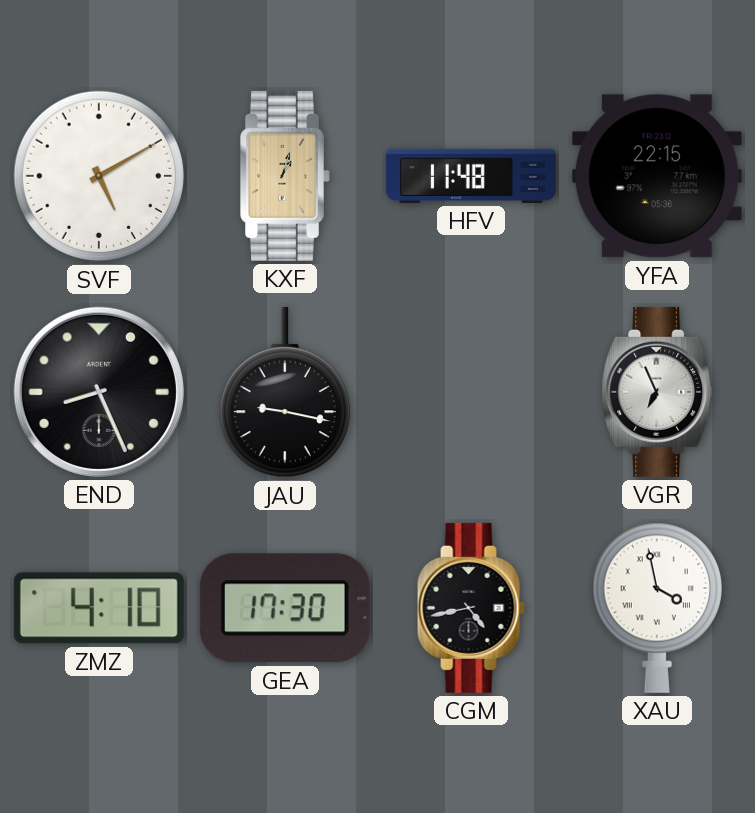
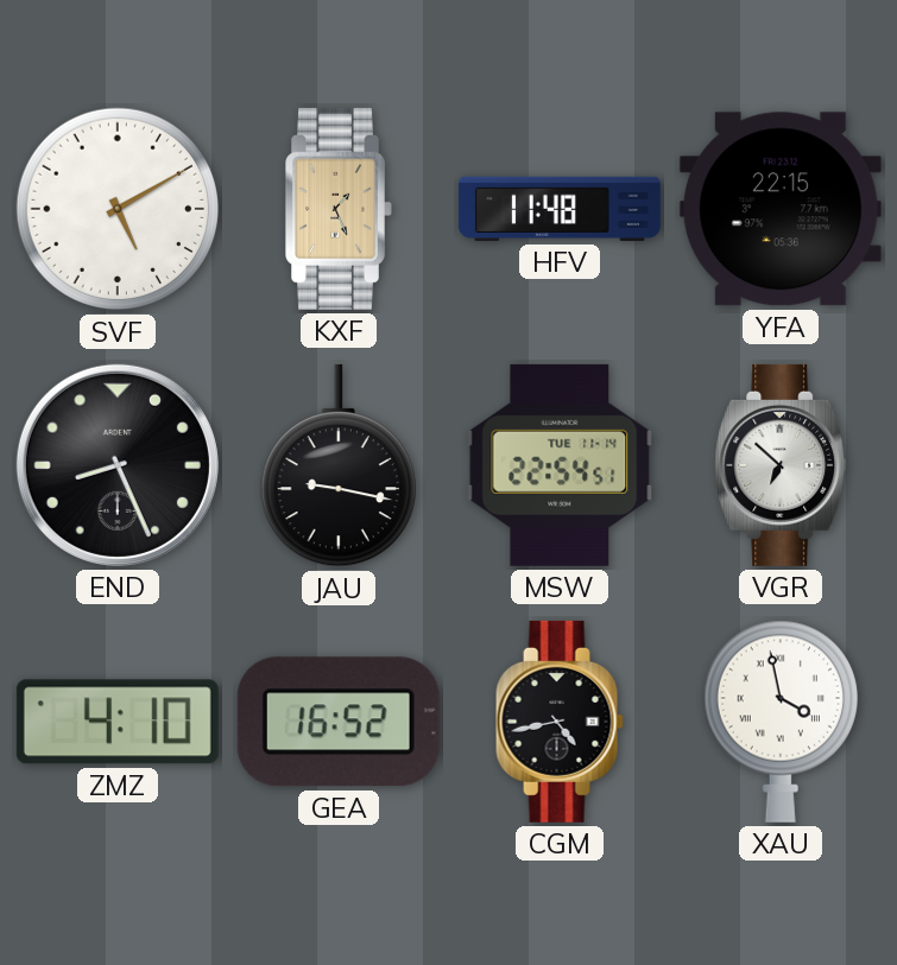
KXF: 1:03 -> 1:26
MSW: none -> 22:54
VGR: 6:56 -> 6:52
GEA: 17:30 -> 16:52
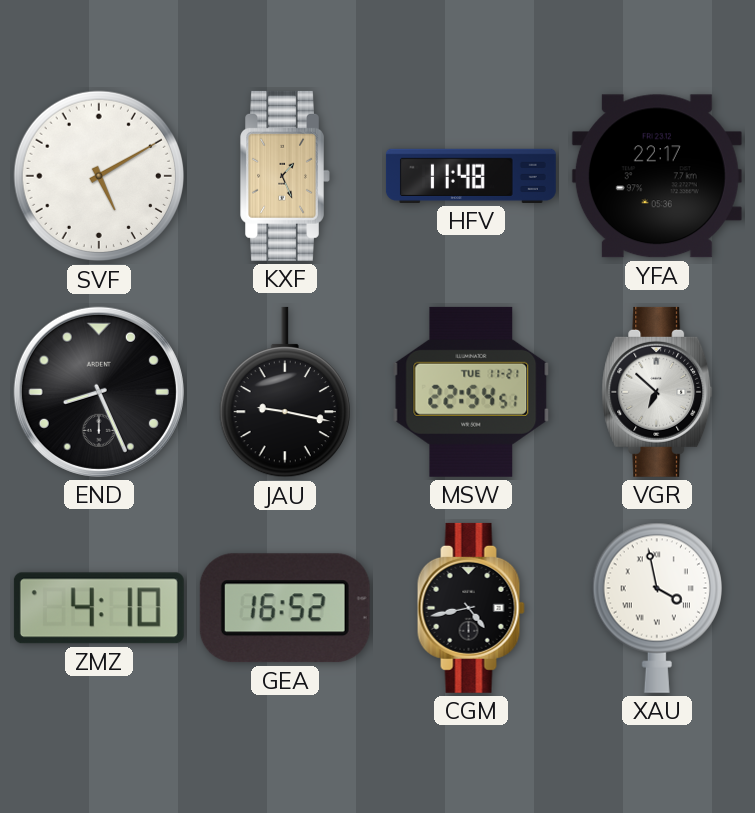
YFA: 22:15 -> 22:17
MSW date: TUE 11-14 -> TUE 11-21
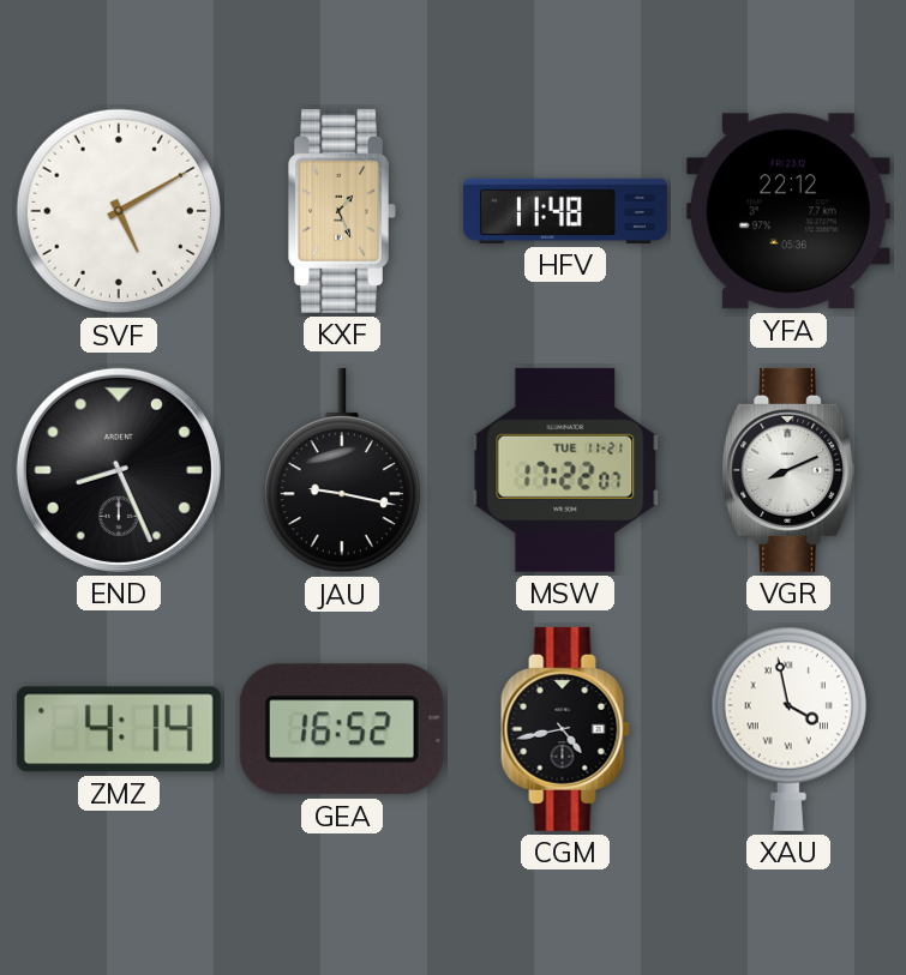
YFA: 22:17 -> 22:12
MSW: 22:54 -> 17:22
VGR: 6:52 -> 8:11
ZMZ: 4:10 -> 4:14
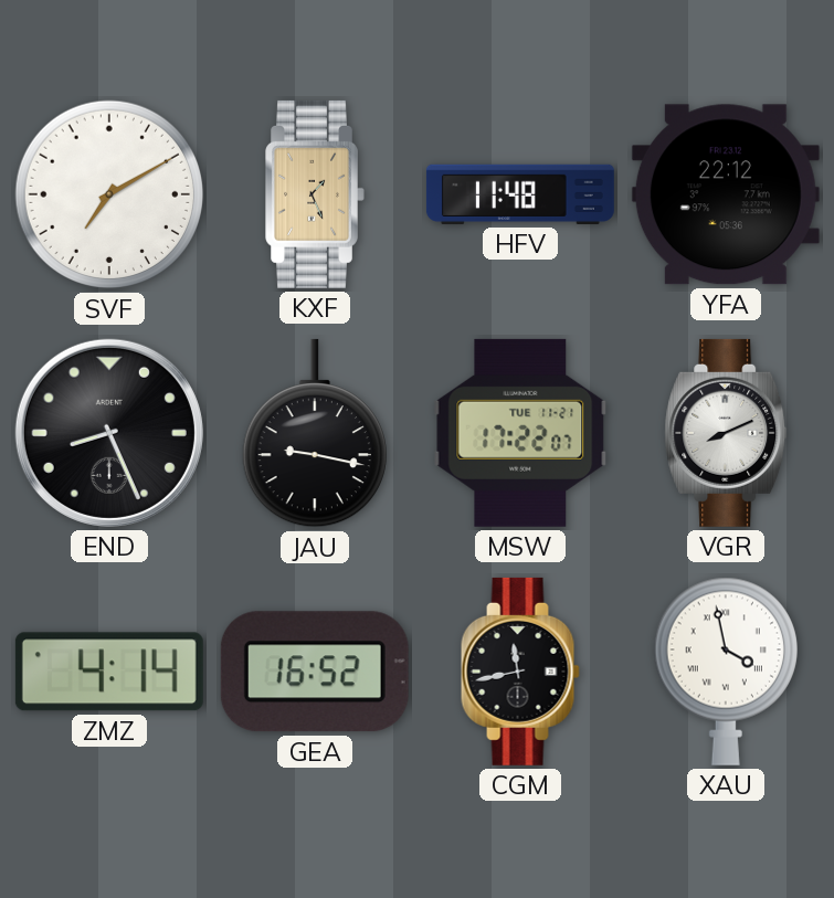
SVF: 5:10 -> 7:10
CGM: 4:43 -> 11:43
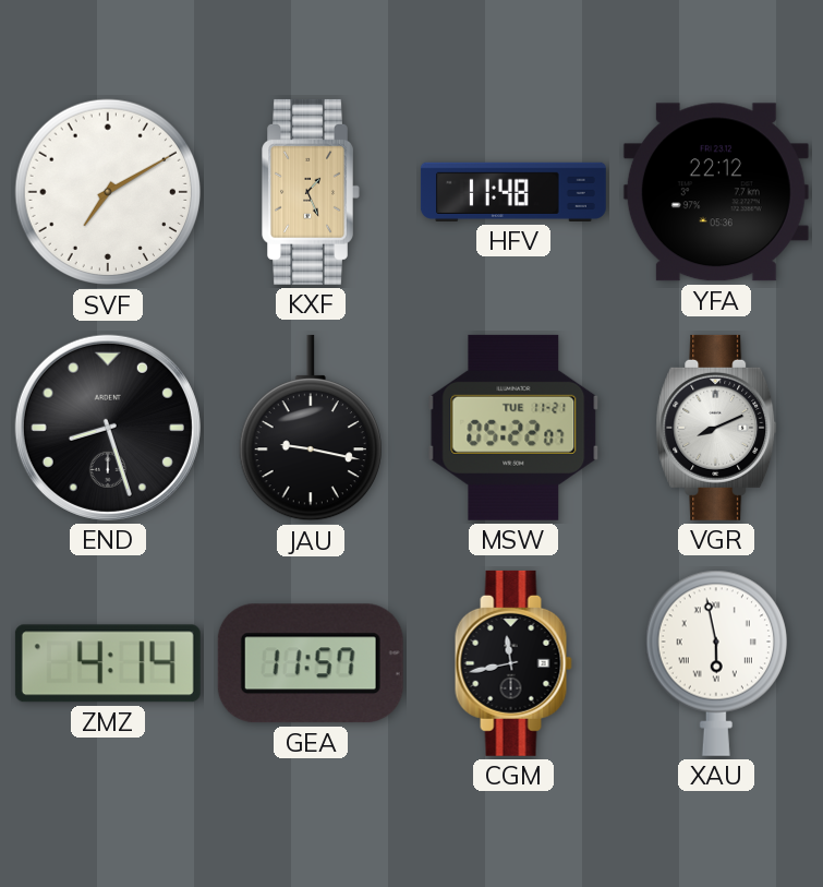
END: 8:26 -> 8:27
MSW: 17:22 -> 05:22
GEA: 16:52 -> 11:57
XAU: 3:58 -> 5:58
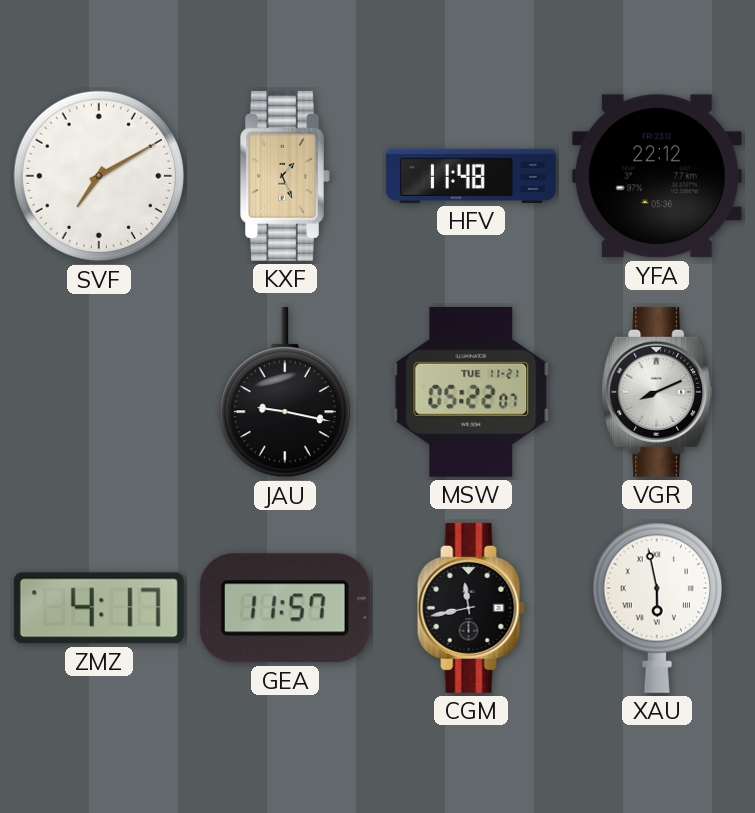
END: 8:27 -> none
ZMZ: 4:14 -> 4:17
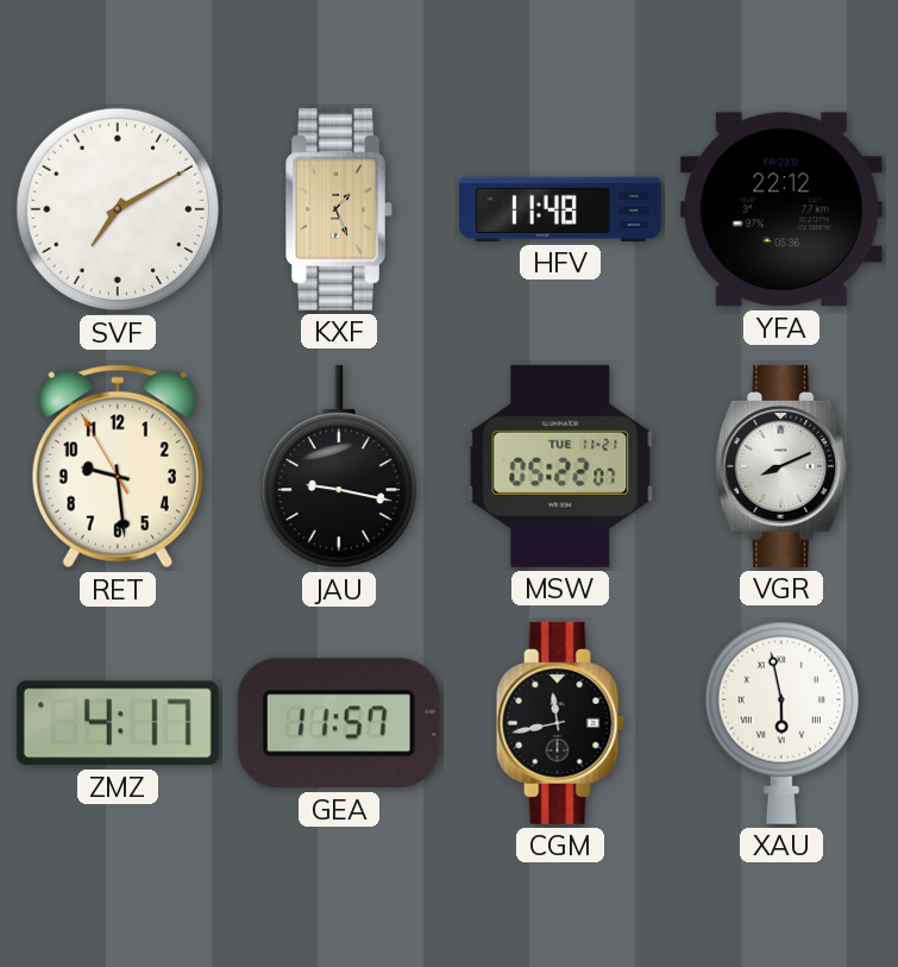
RET: none -> 9:28
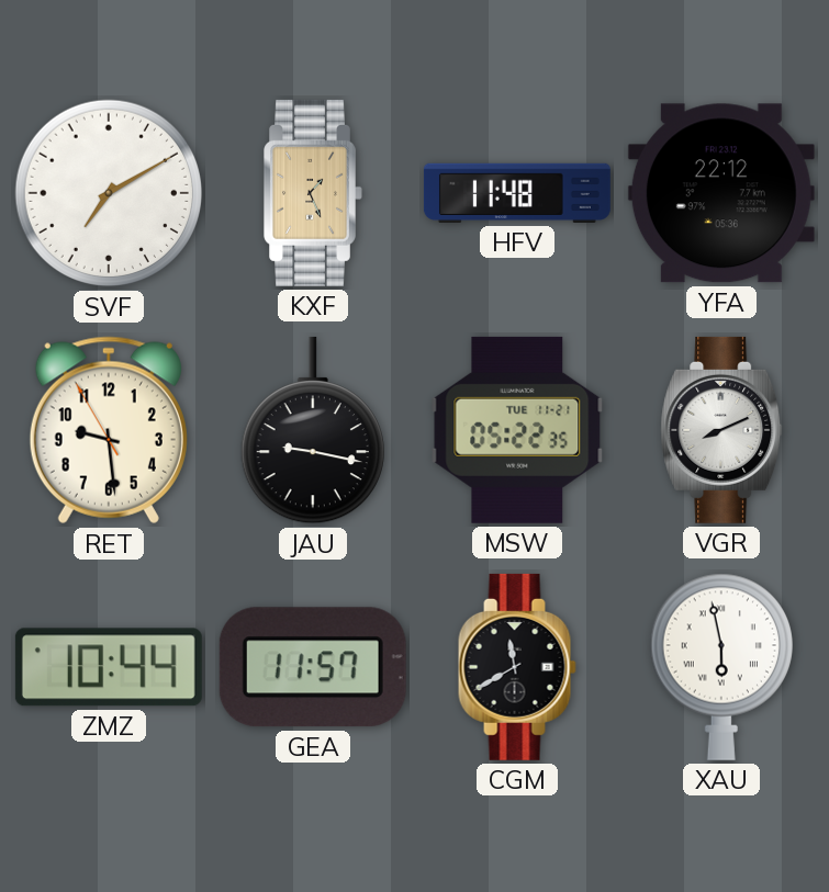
MSW: 05:22:07 -> 05:22:35
ZMZ: 4:17 -> 10:44
CGM: 11:43 -> 11:40
